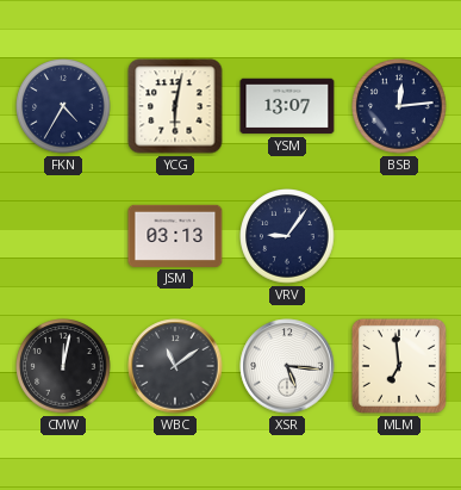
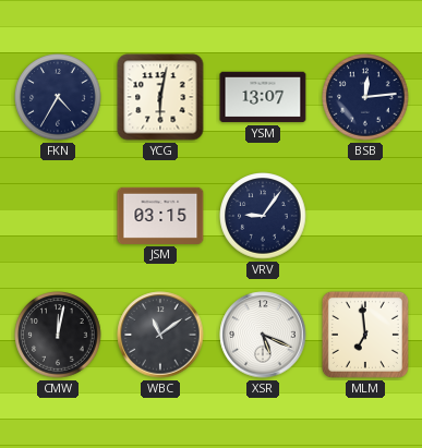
JSM: 03:13 -> 03:15
XSR: 5:16 -> 5:19
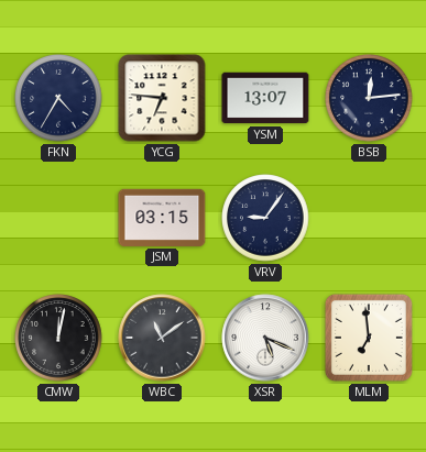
YCG: 6:02 -> 6:46
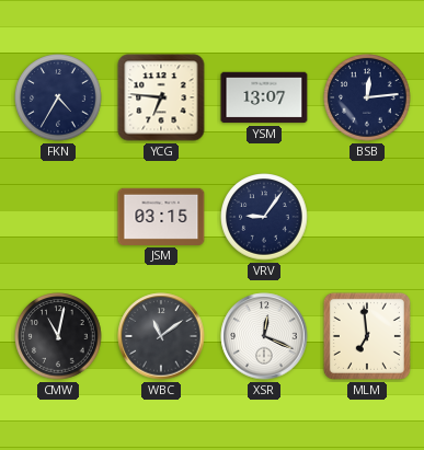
CMW: 12:02 -> 11:02
XSR: 5:19 -> 12:19
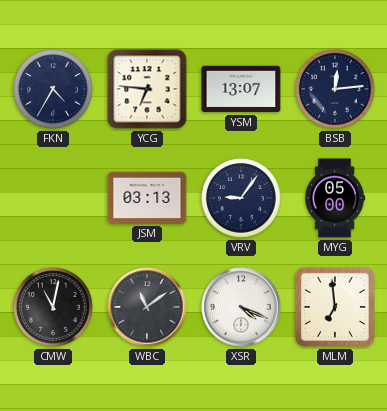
JSM: 03:15 -> 03:13
MYG: none -> 05:00
XSR: 12:19 -> 4:19
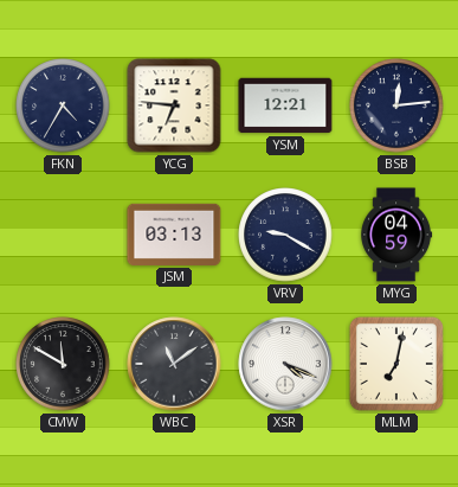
YSM: 13:07 -> 12:21
VRV: 9:06 -> 9:20
MYG: 05:00 -> 04:59
CMW: 11:02 -> 11:50
MLM: 6:59 -> 7:02
